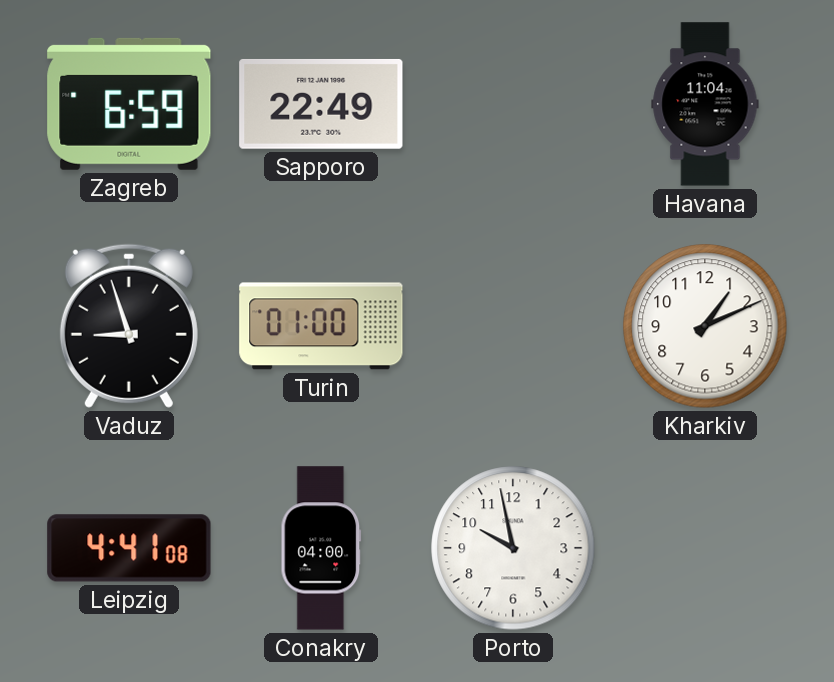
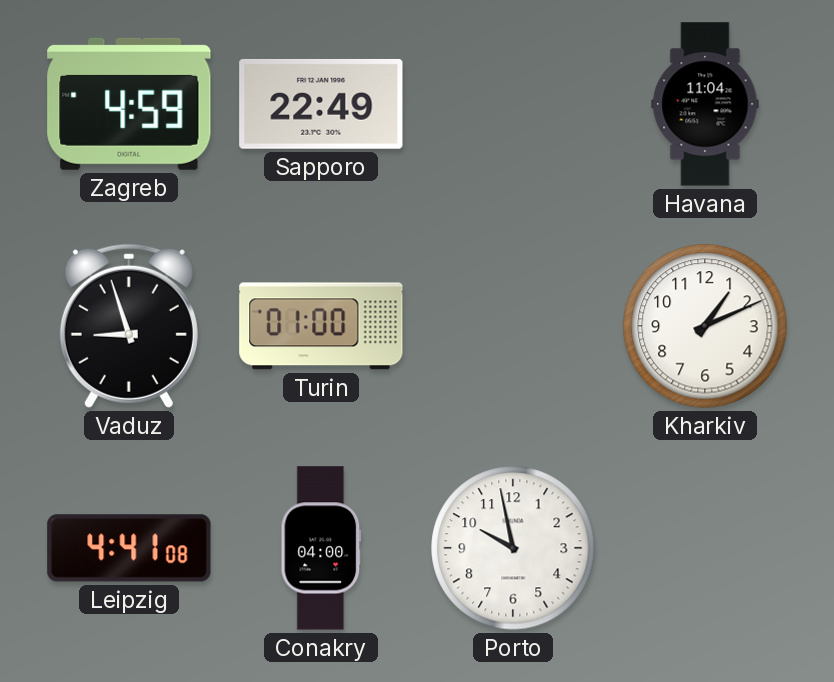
Zagreb: 6:59 -> 4:59
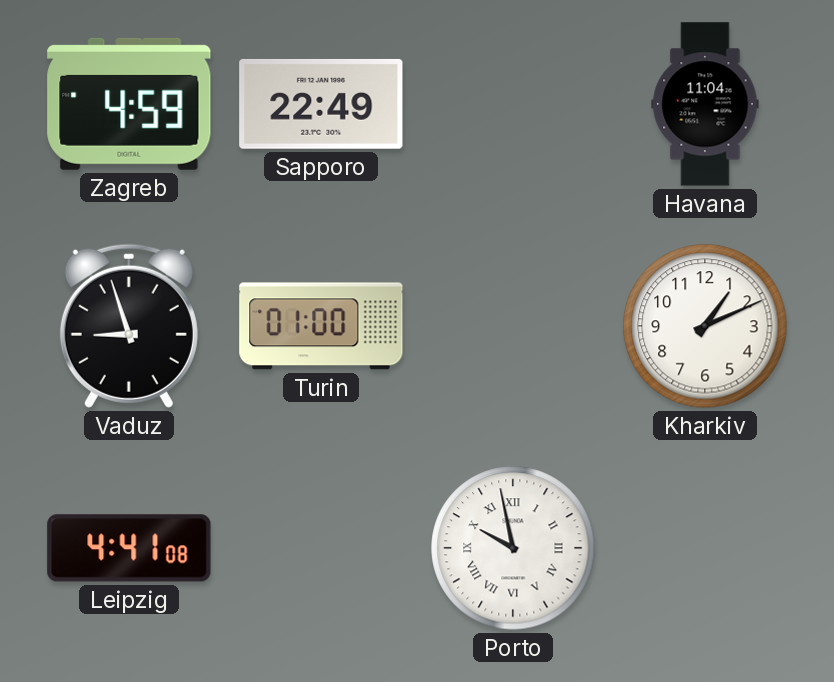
Conakry: 04:00 -> none
Porto numerals: Arabic -> Roman
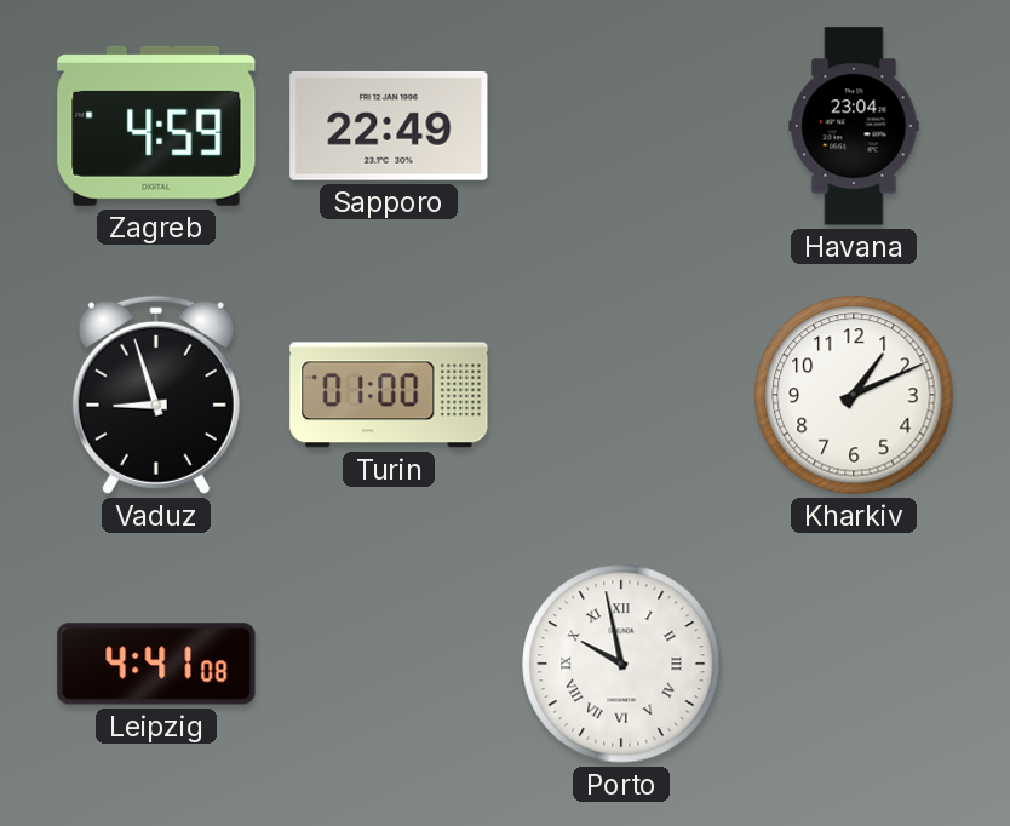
Havana: 11:04 -> 23:04
